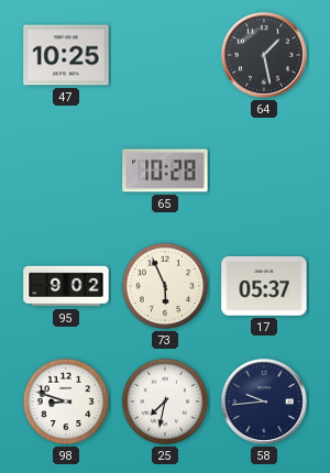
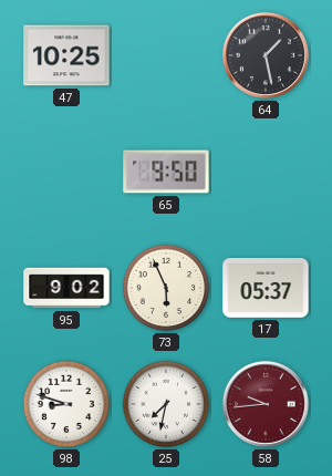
65: 10:28 -> 9:50
58 dial: navy -> burgundy
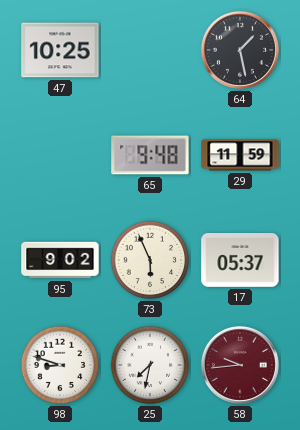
65: 9:50 -> 9:48
29: none -> 11:59
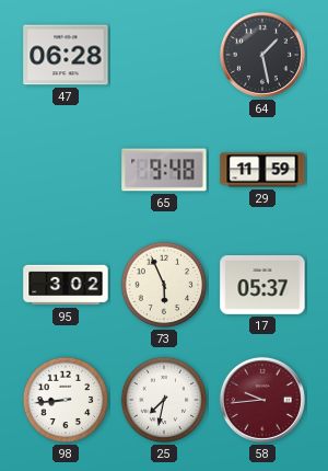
47: 10:25 -> 06:28
95: 9:02 -> 3:02
98: 8:48 -> 8:44
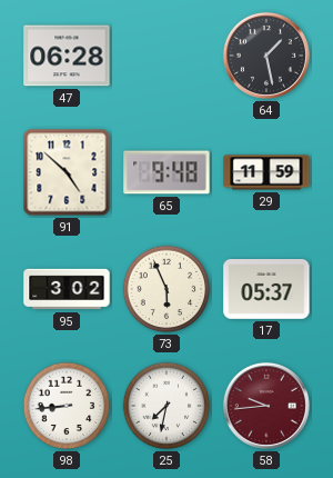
91: none -> 4:52
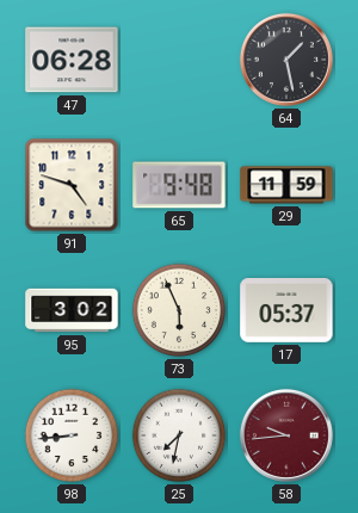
91: 4:52 -> 4:48
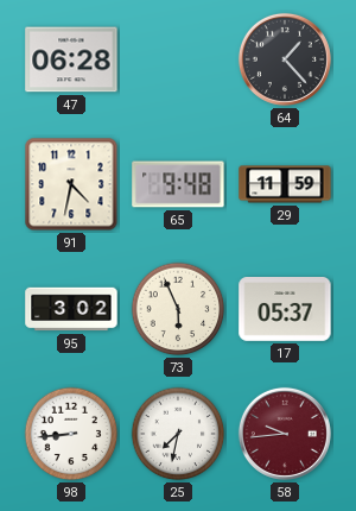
64: 1:28 -> 1:23
91: 4:48 -> 4:32
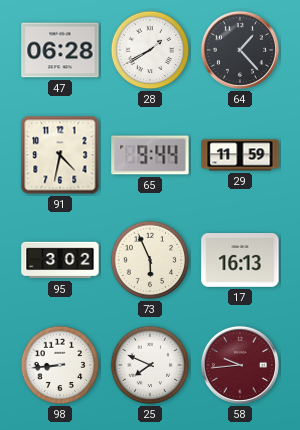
28: none -> 1:40
65: 9:48 -> 9:44
17: 05:37 -> 16:13
25: 7:32 -> 7:49
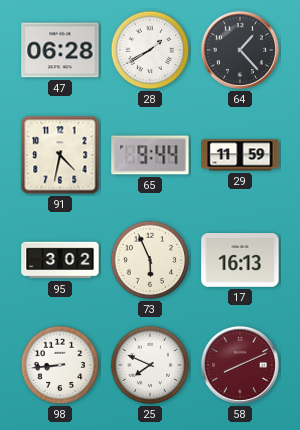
58: 9:44 -> 8:11
